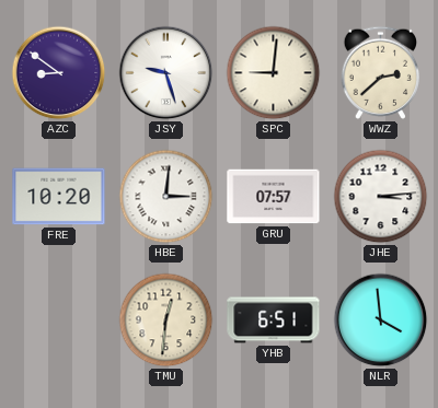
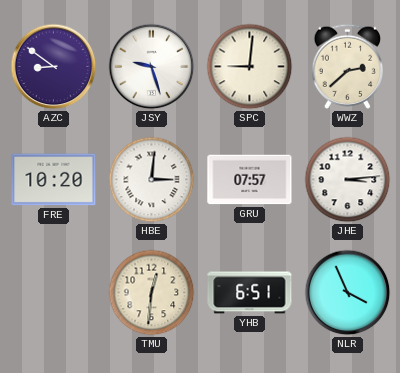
NLR: 3:59 -> 3:56
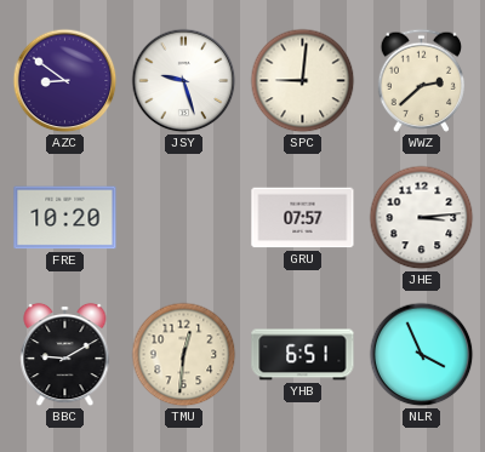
HBE: 3:01 -> none
BBC: none -> 9:10
